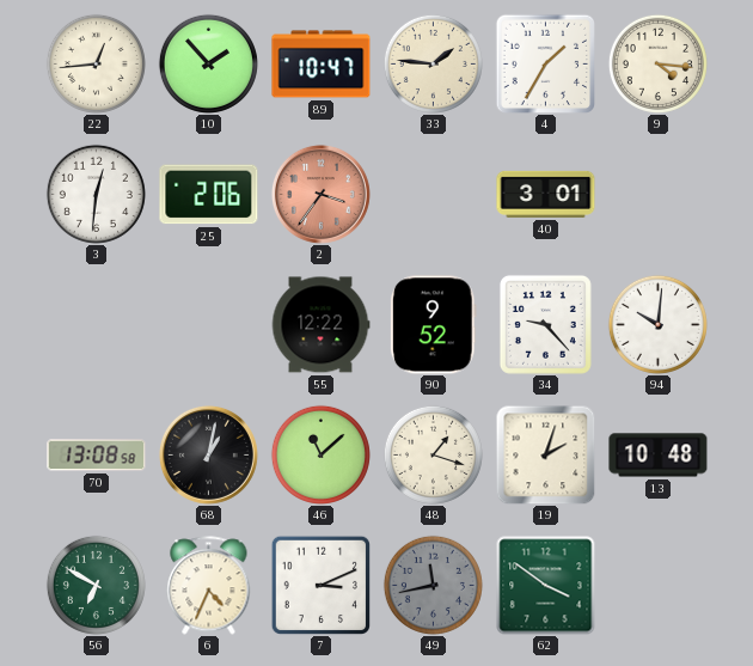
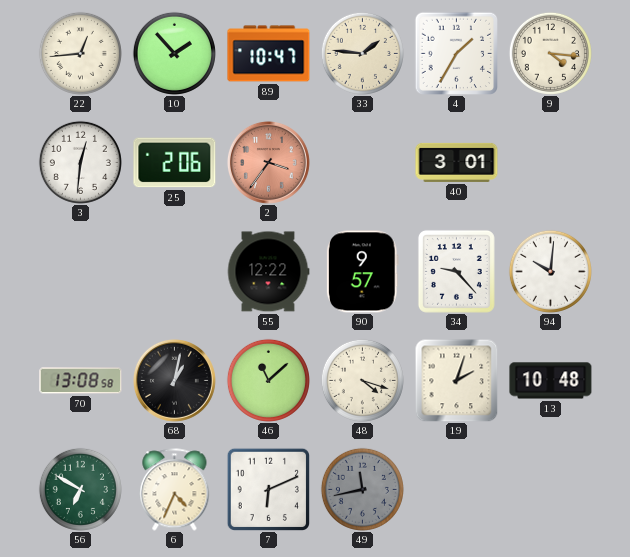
90: 9:52 -> 9:57
48: 1:18 -> 4:18
7: 3:11 -> 6:11
62: 3:51 -> none
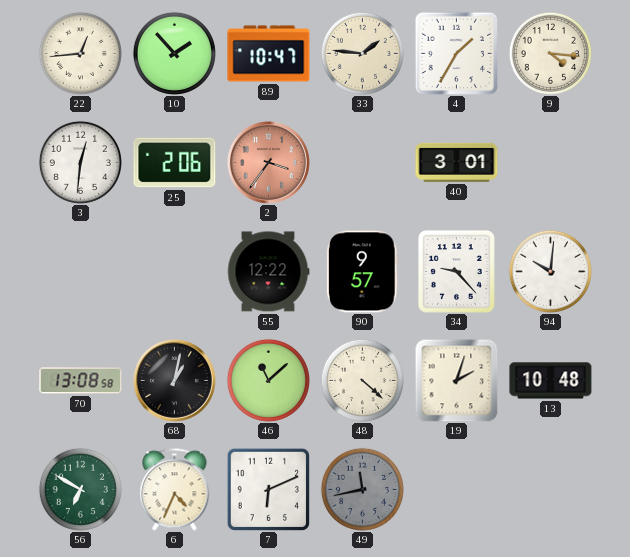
48: 4:18 -> 4:22
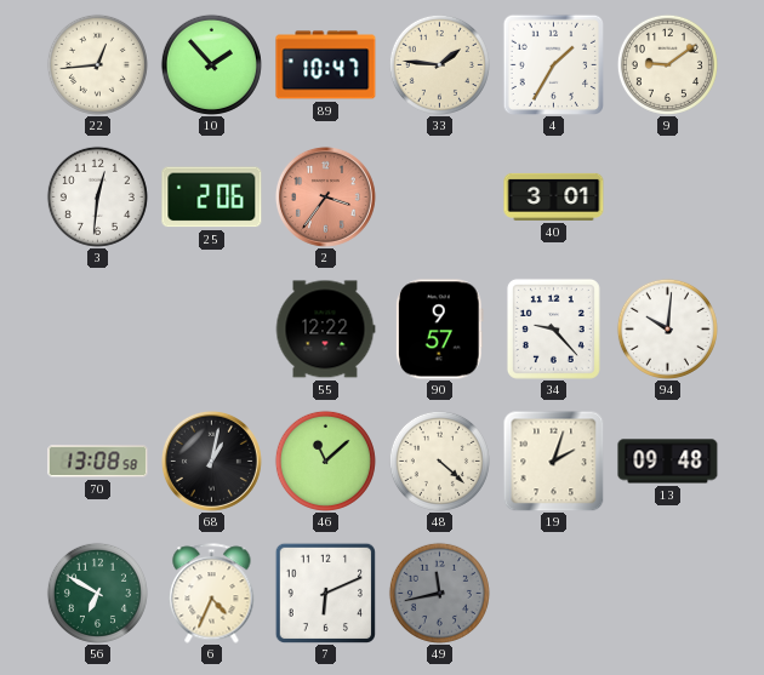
9: 4:16 -> 9:09
13: 10:48 -> 09:48
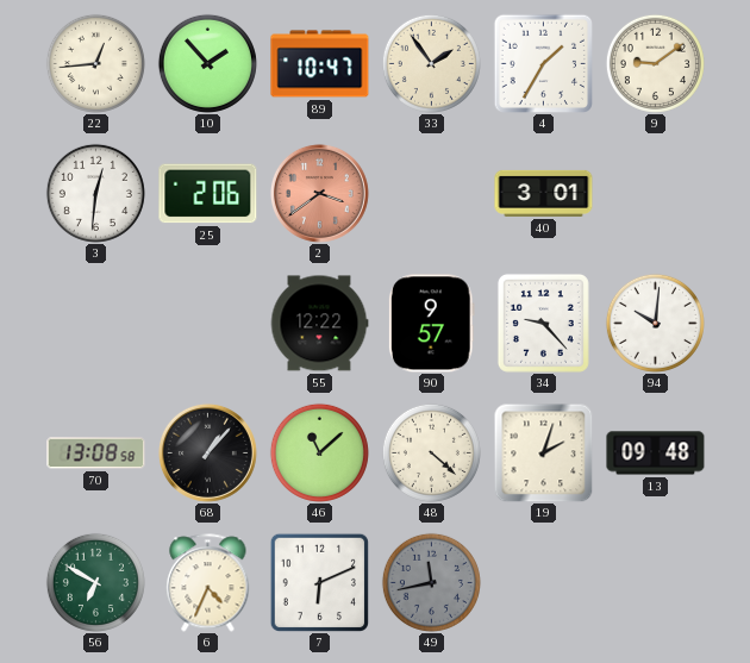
33: 1:46 -> 1:54
2: 3:36 -> 3:39
68: 1:02 -> 1:07
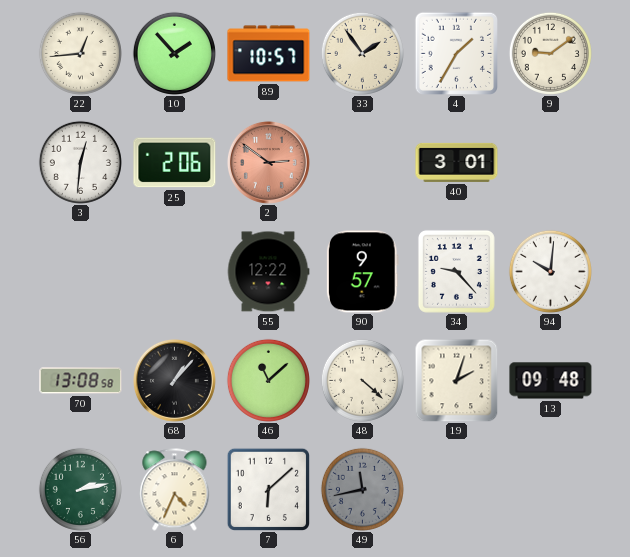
89: 10:47 -> 10:57
2: 3:39 -> 2:51
56: 6:50 -> 2:13
7: 6:11 -> 6:08
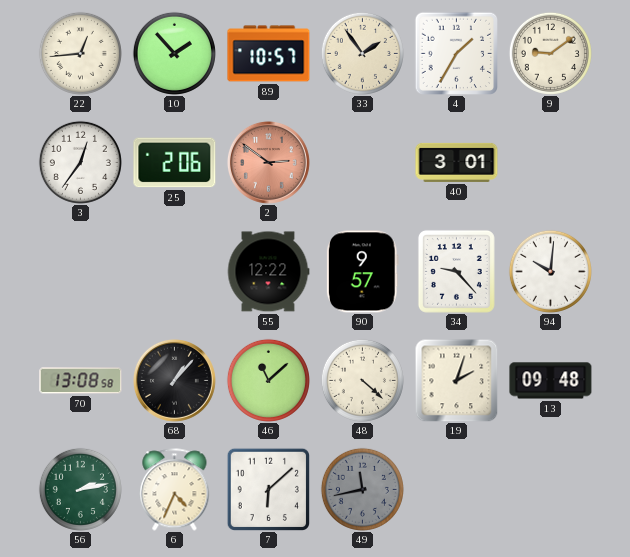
3: 12:31 -> 12:36
